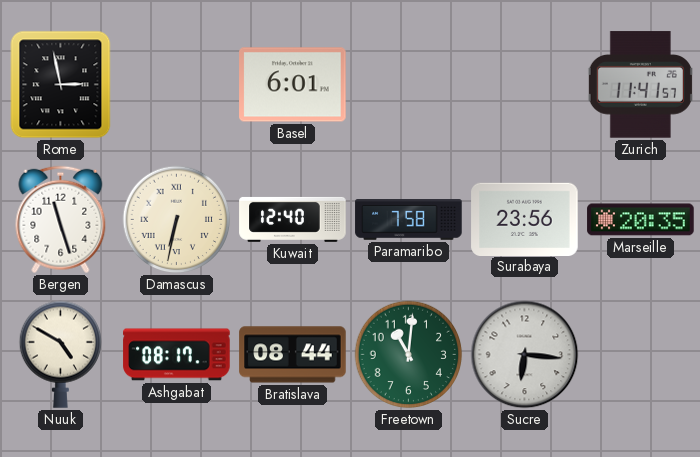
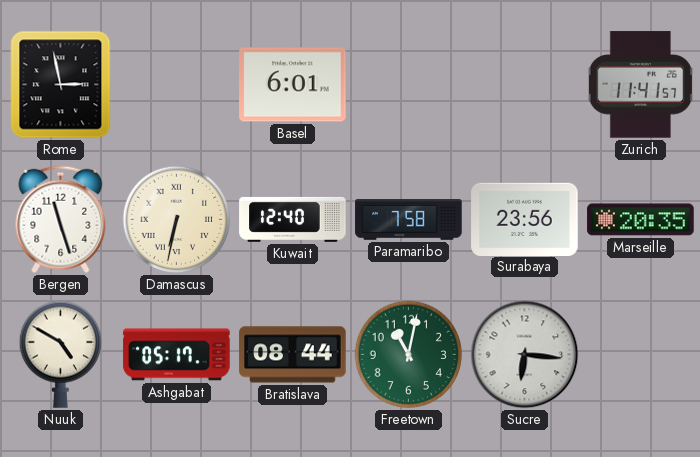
Ashgabat: 08:17 -> 05:17
Freetown: 11:01 -> 11:02
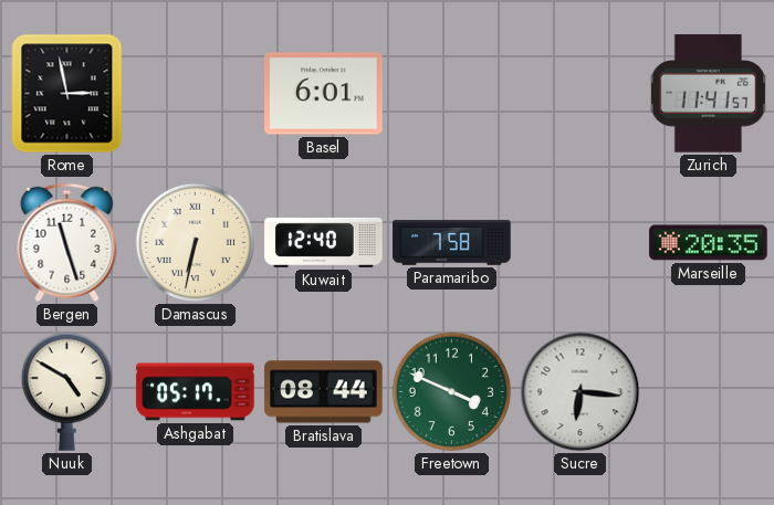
Surabaya: 23:56 -> none
Freetown: 11:02 -> 3:49
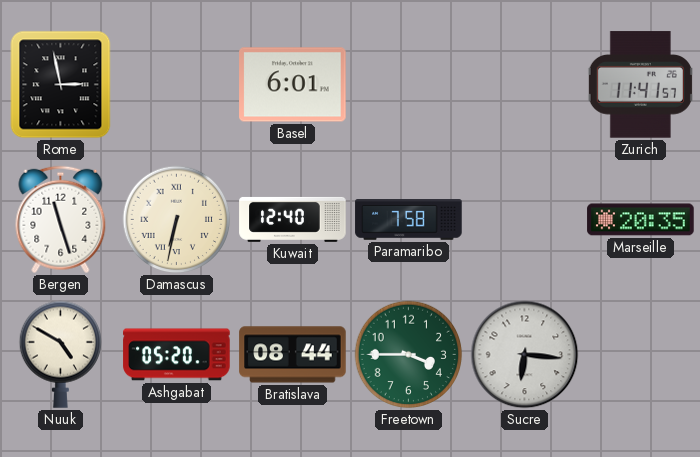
Ashgabat: 05:17 -> 05:20
Freetown: 3:49 -> 3:45
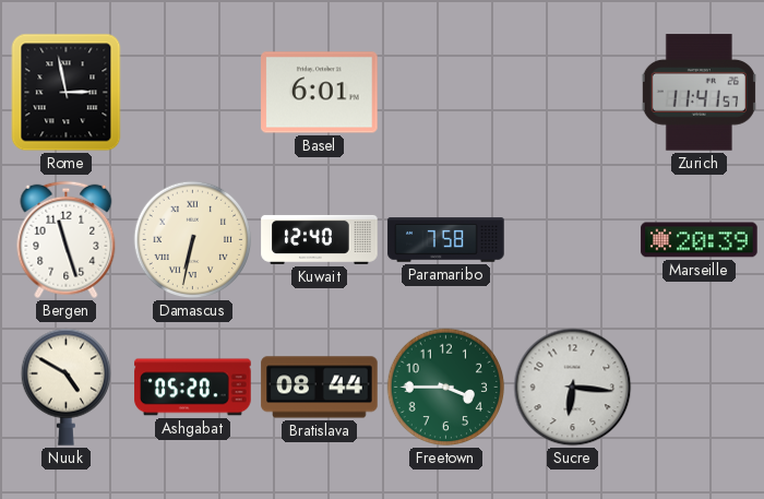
Marseille: 20:35 -> 20:39
